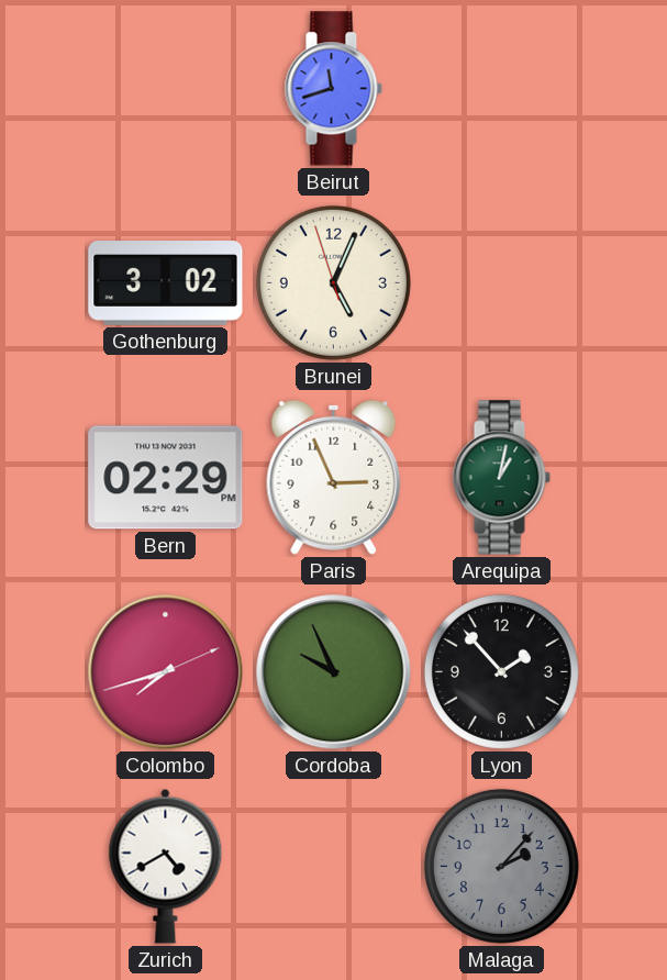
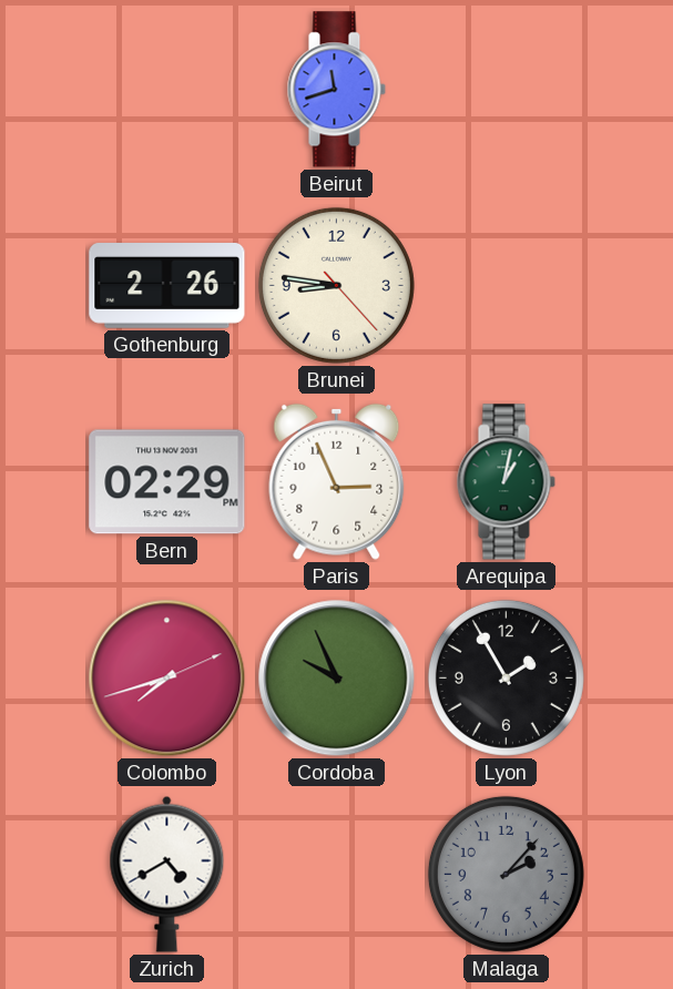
Gothenburg: 3:02 -> 2:26
Brunei: 5:03 -> 8:46
Lyon: 1:53 -> 1:55
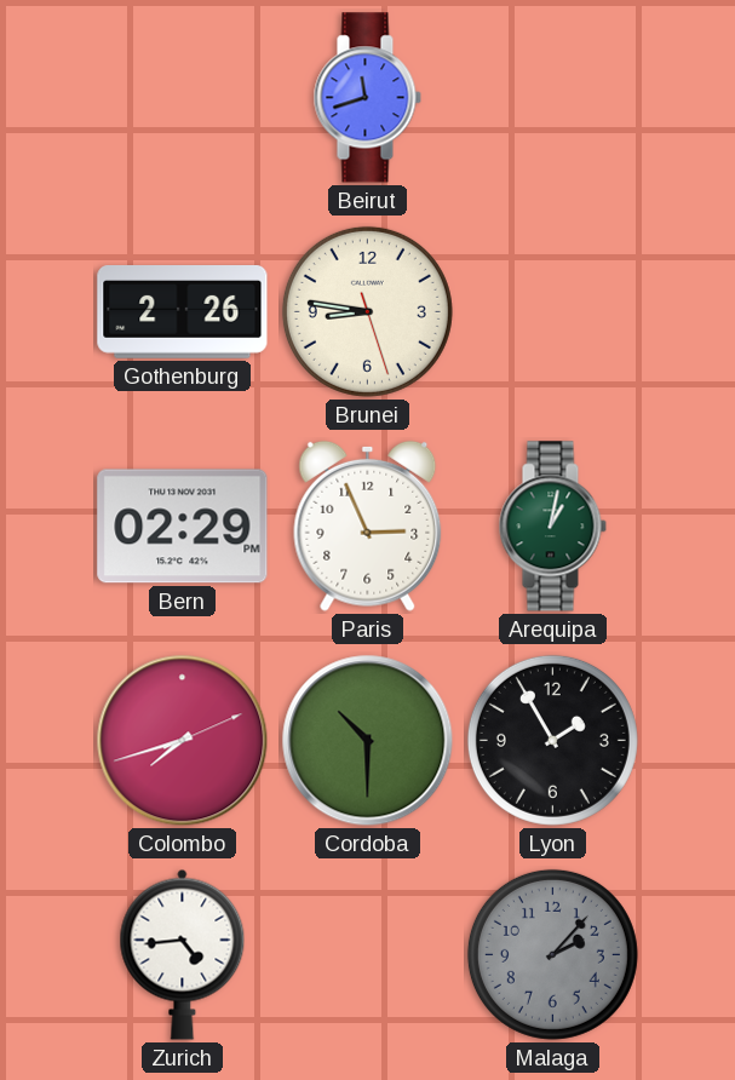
Brunei: 8:46:23 -> 8:46:27
Cordoba: 9:56 -> 10:30
Zurich: 4:40 -> 4:44
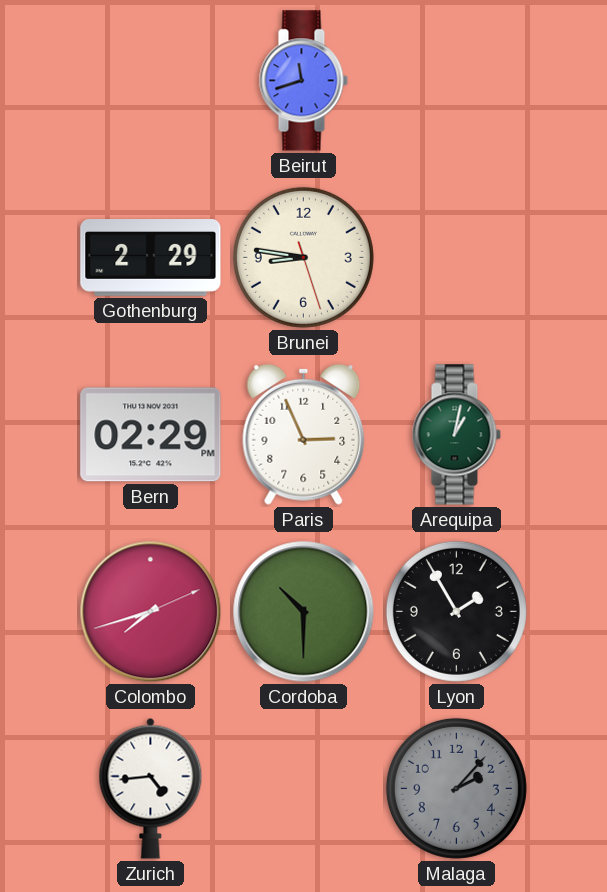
Gothenburg: 2:26 -> 2:29
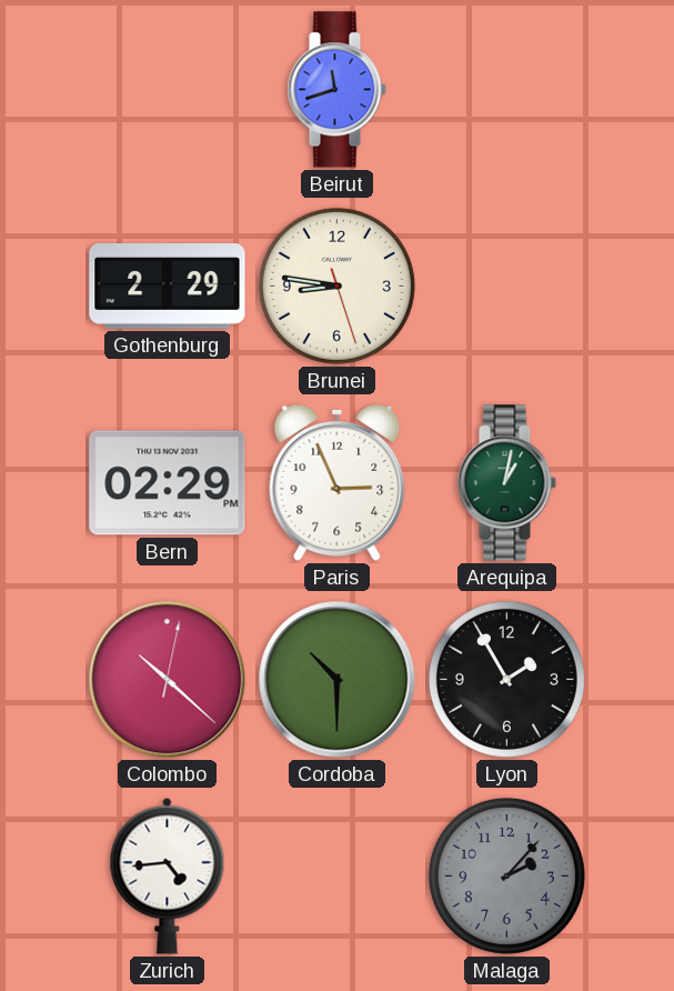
Colombo: 7:42 -> 10:22
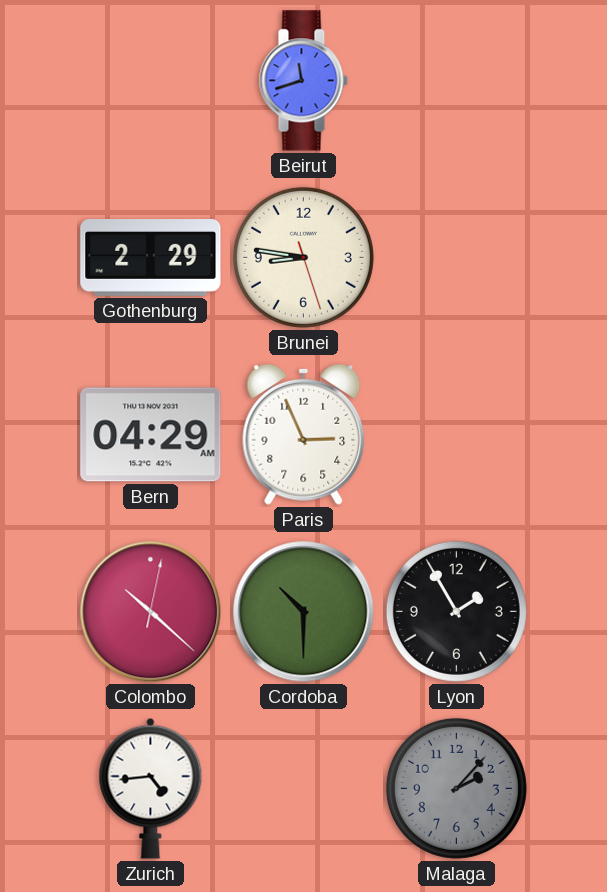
Bern: 02:29 -> 04:29
Arequipa: 1:02 -> none
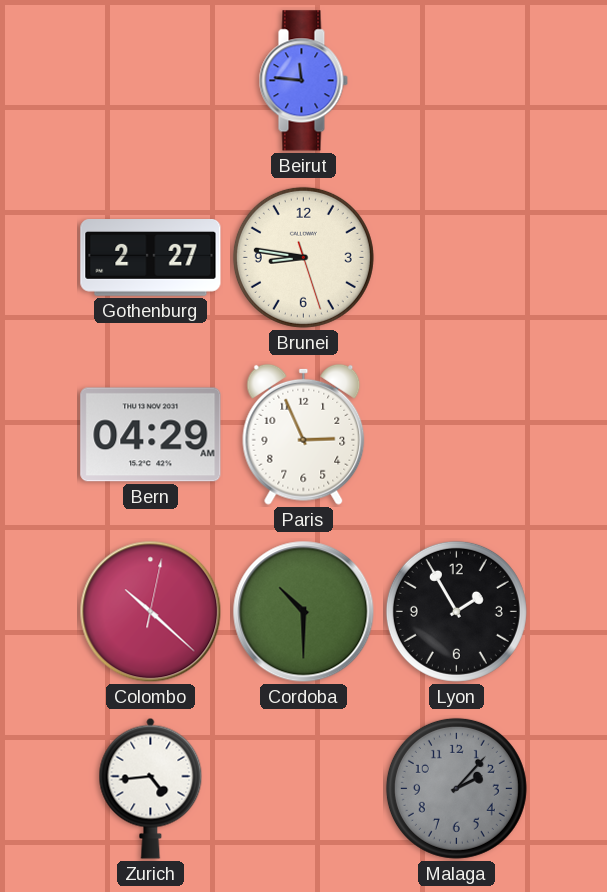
Beirut: 11:42 -> 11:46
Gothenburg: 2:29 -> 2:27
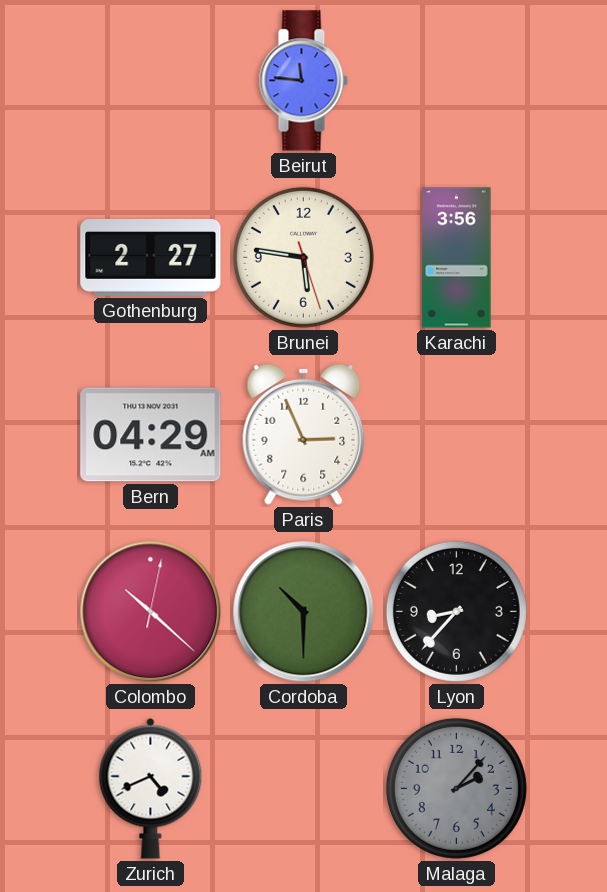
Brunei: 8:46 -> 5:46
Karachi: none -> 3:56
Lyon: 1:55 -> 8:37
Zurich: 4:44 -> 4:41
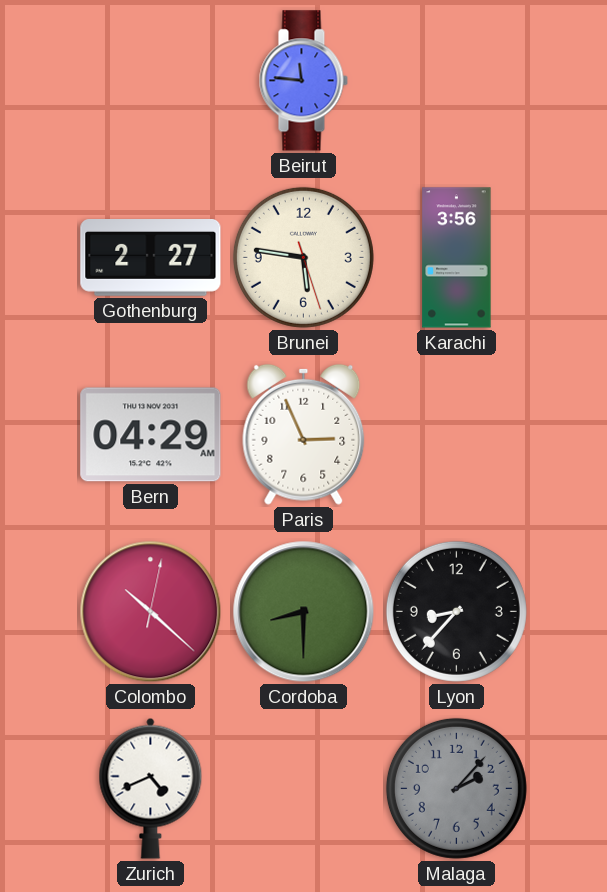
Cordoba: 10:30 -> 8:30
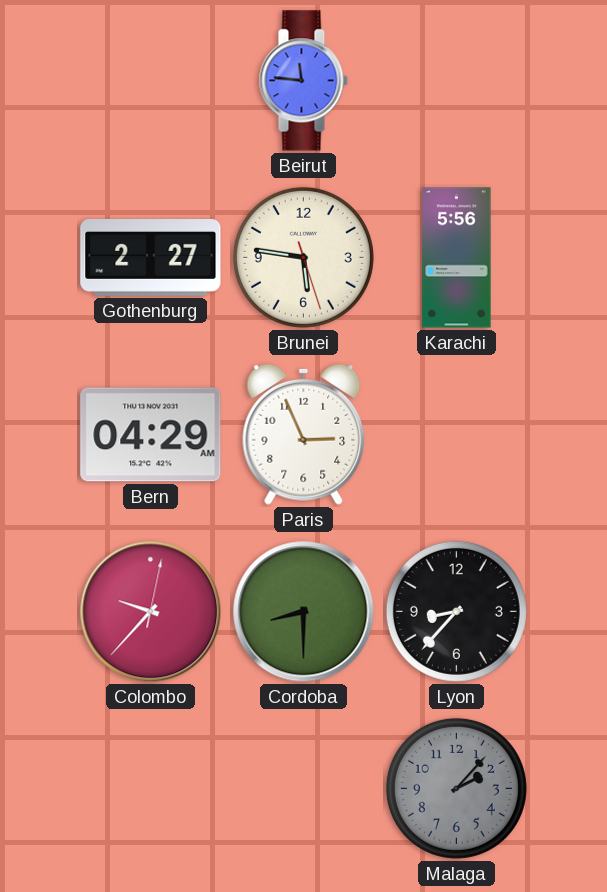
Karachi: 3:56 -> 5:56
Colombo: 10:22 -> 9:37
Zurich: 4:41 -> none
